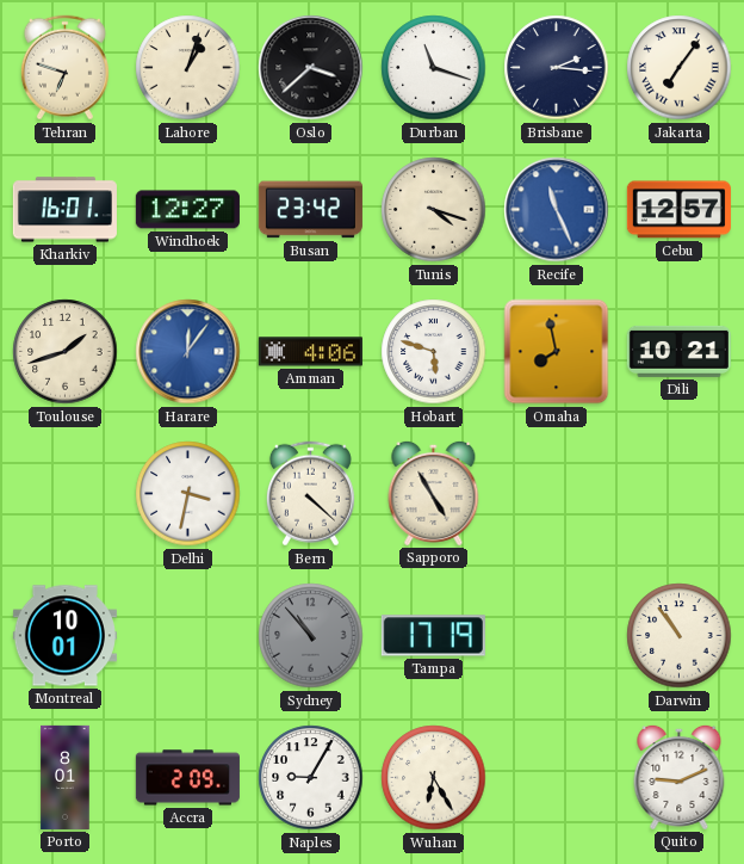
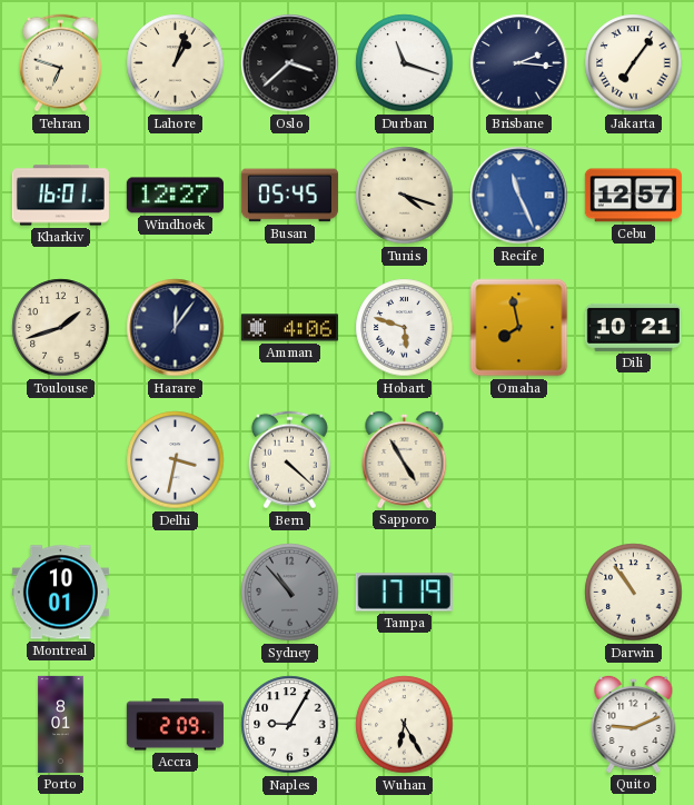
Busan: 23:42 -> 05:45
Harare dial: blue -> navy
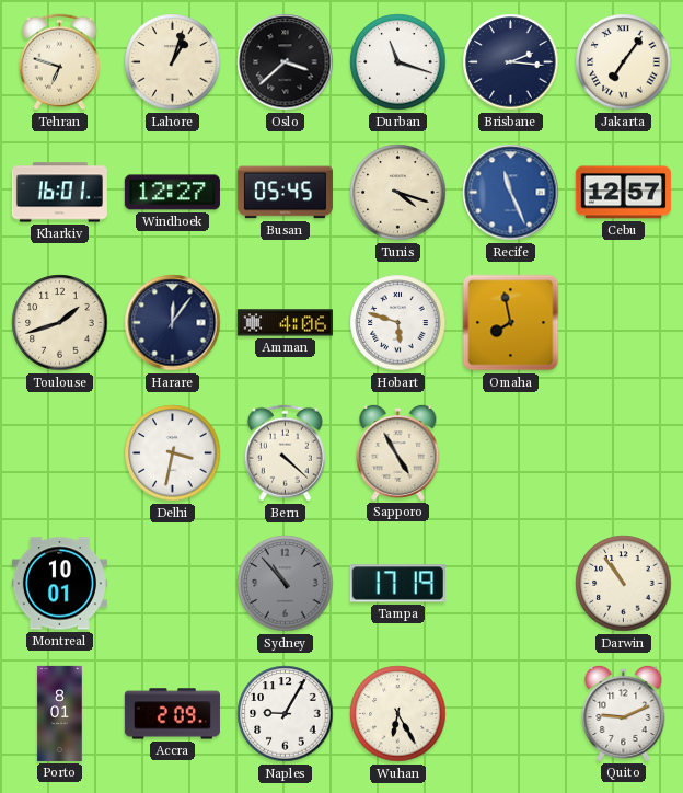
Dili: 10:21 -> none
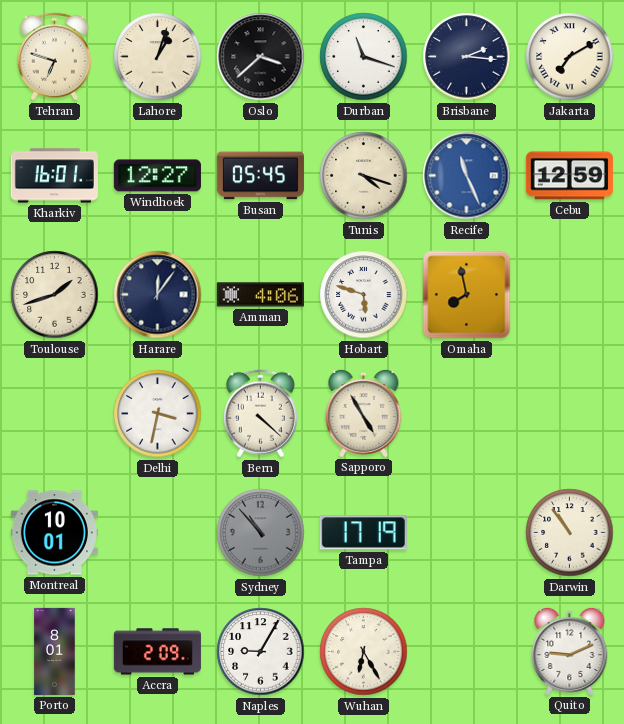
Jakarta: 7:06 -> 7:10
Cebu: 12:57 -> 12:59
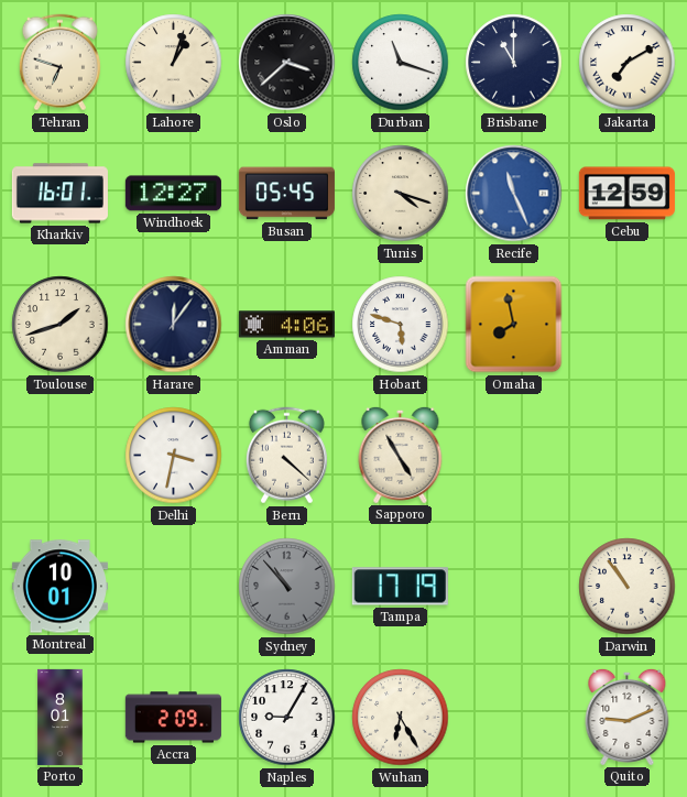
Brisbane: 2:16 -> 11:00
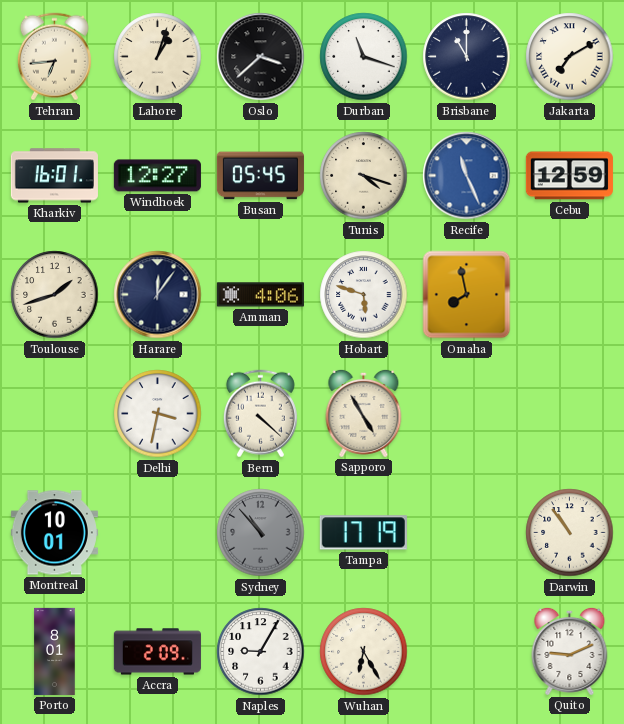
Tehran: 6:48 -> 6:44
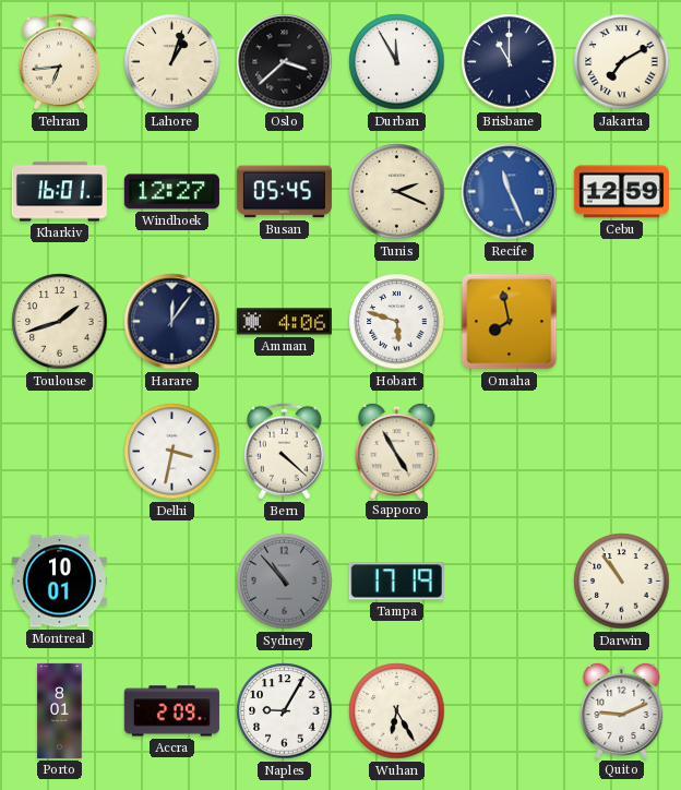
Durban: 11:18 -> 11:55
Tunis: 4:18 -> 2:19
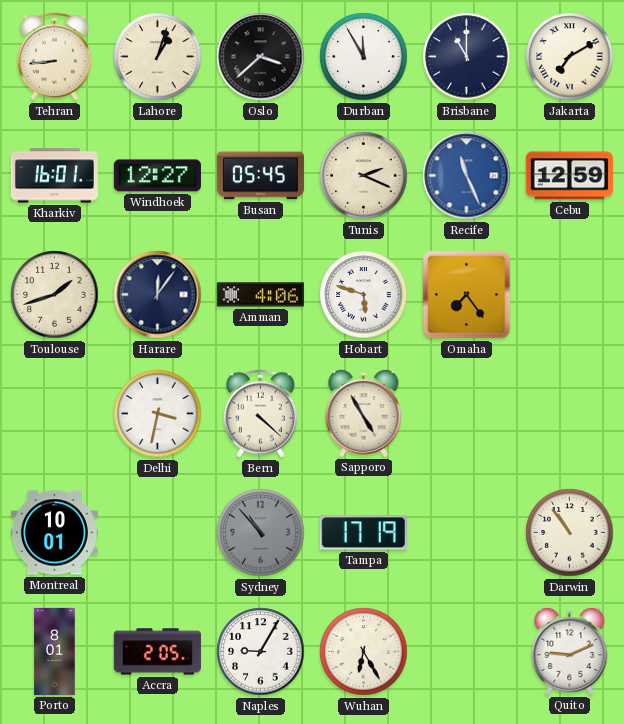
Tehran: 6:44 -> 8:44
Omaha: 7:58 -> 7:24
Accra: 2:09 -> 2:05
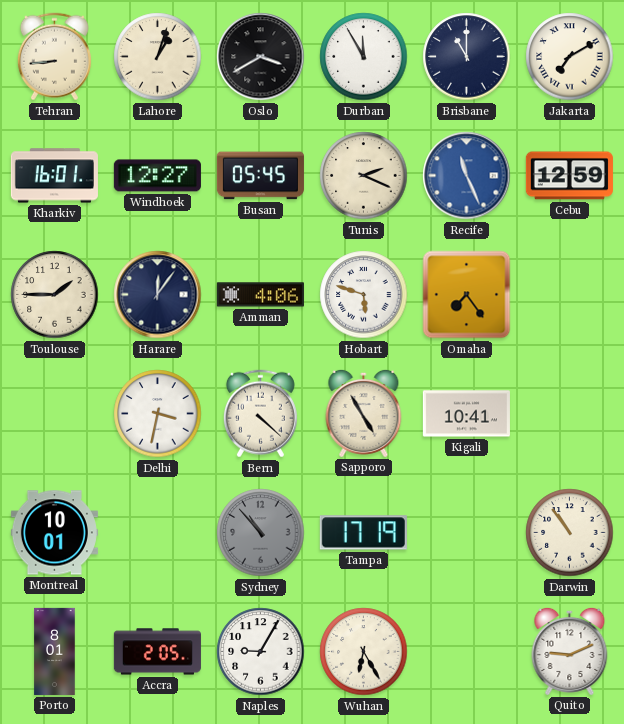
Oslo: 3:38 -> 3:40
Toulouse: 1:42 -> 1:45
Kigali: none -> 10:41
